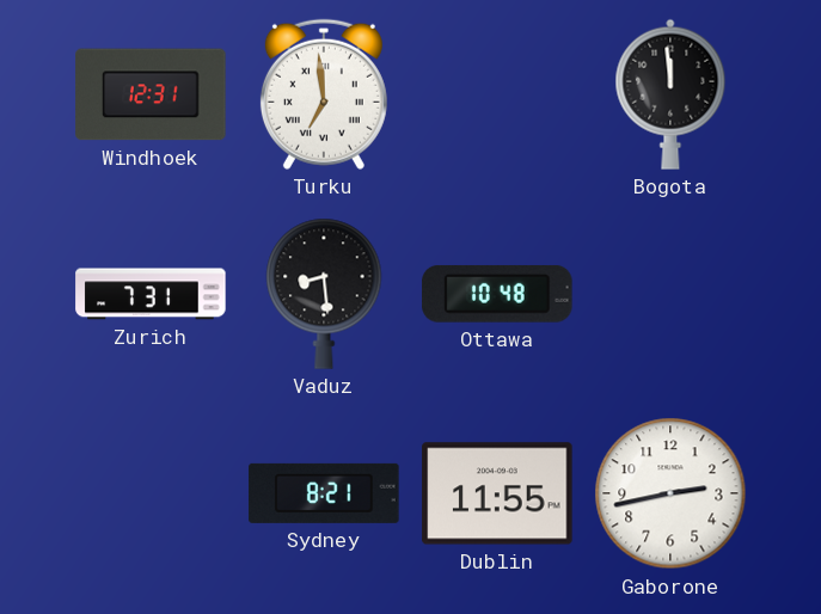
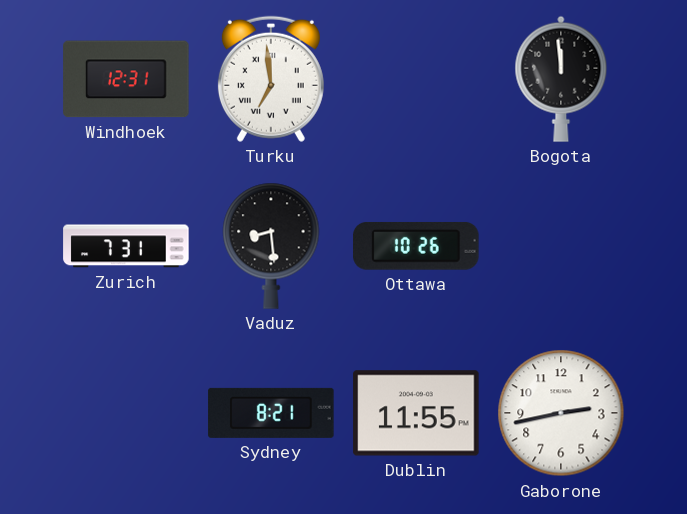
Ottawa: 10:48 -> 10:26
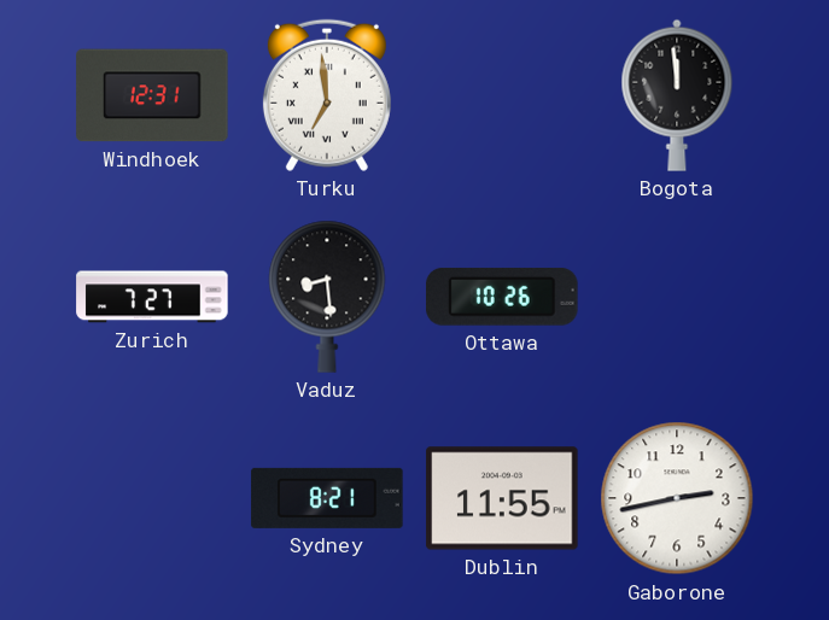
Zurich: 7:31 -> 7:27
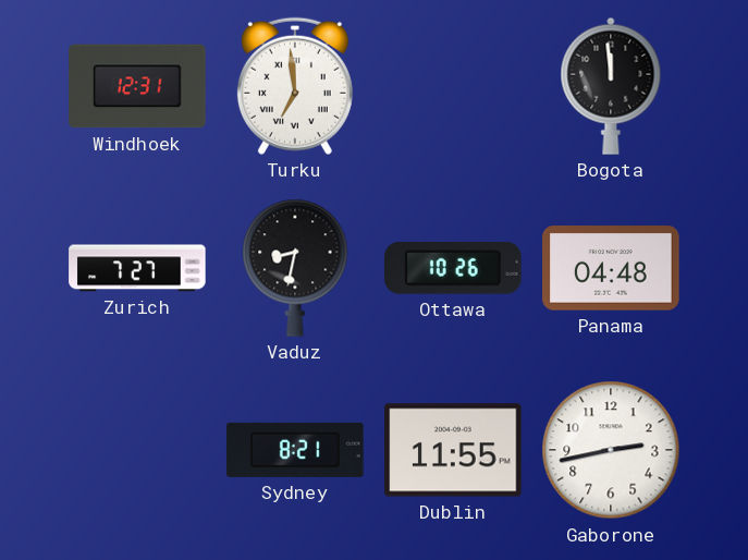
Vaduz: 8:29 -> 8:32
Panama: none -> 04:48
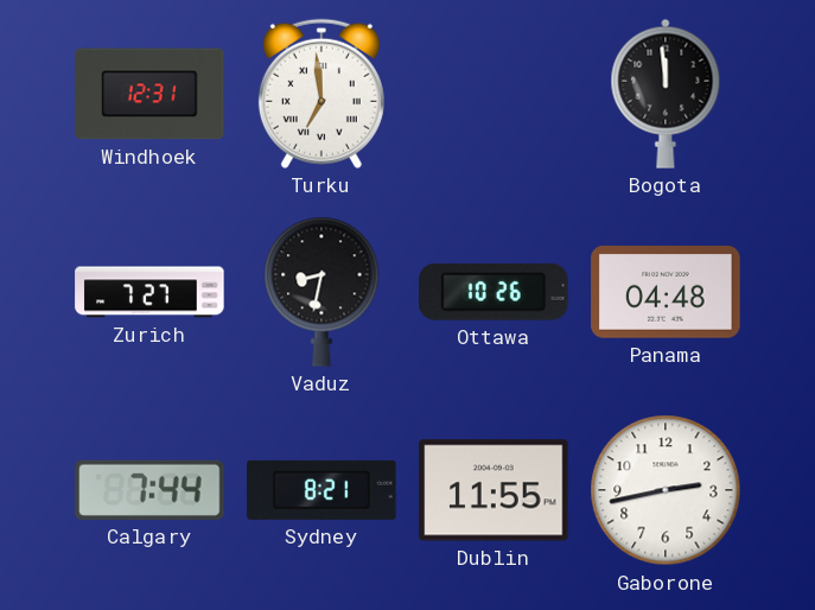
Calgary: none -> 7:44
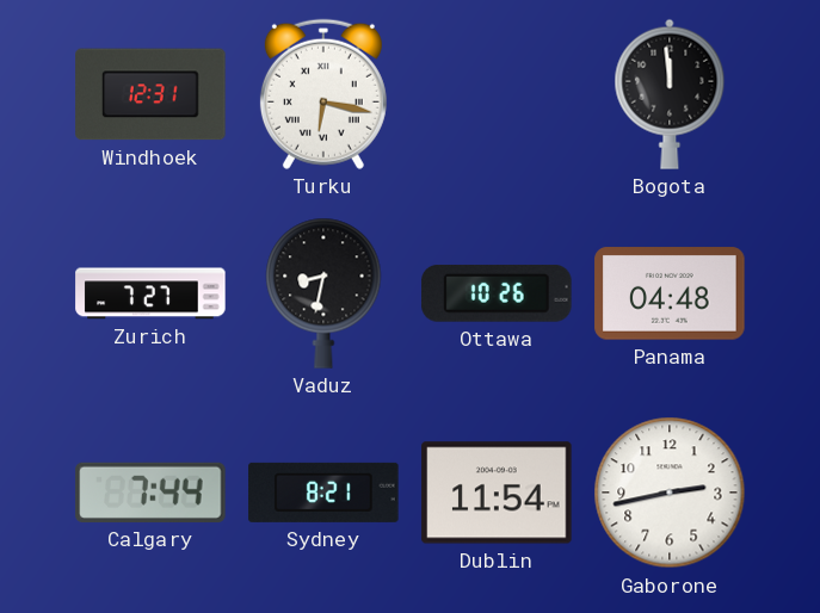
Turku: 6:59 -> 6:17
Dublin: 11:55 -> 11:54
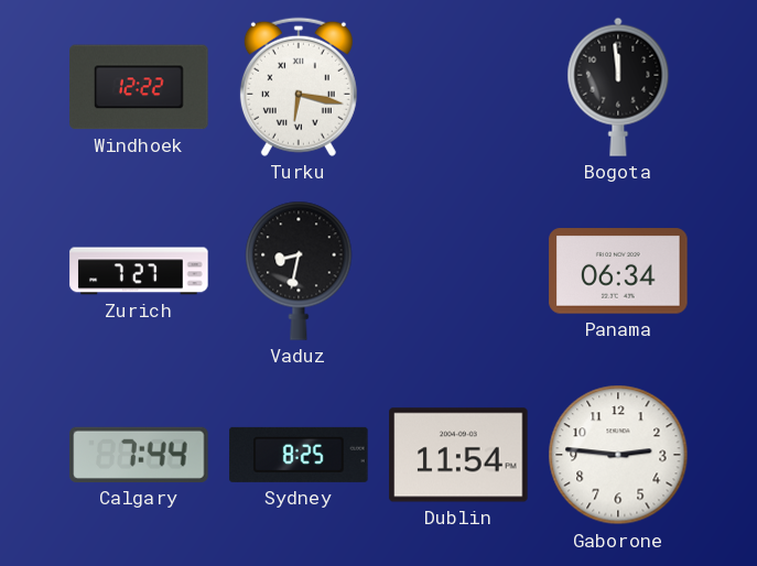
Windhoek: 12:31 -> 12:22
Ottawa: 10:26 -> none
Panama: 04:48 -> 06:34
Sydney: 8:21 -> 8:25
Gaborone: 2:43 -> 2:46
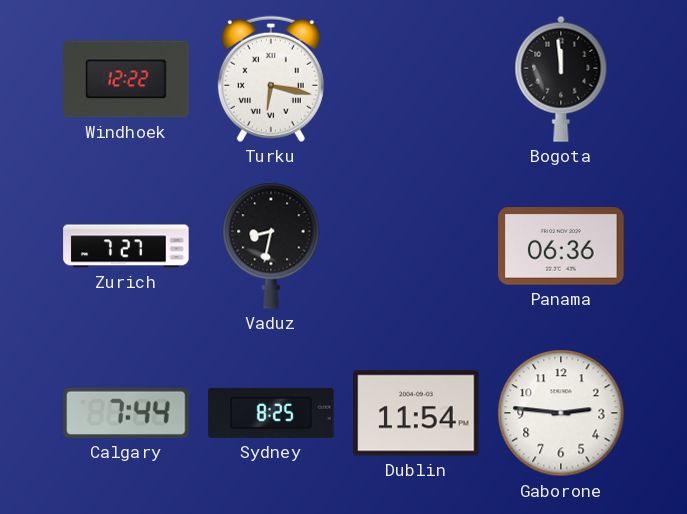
Panama: 06:34 -> 06:36
